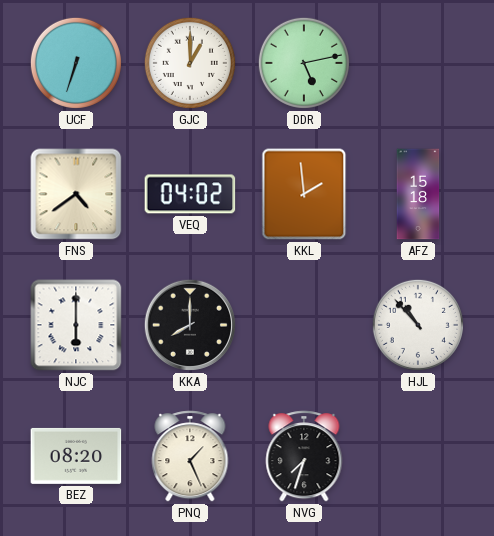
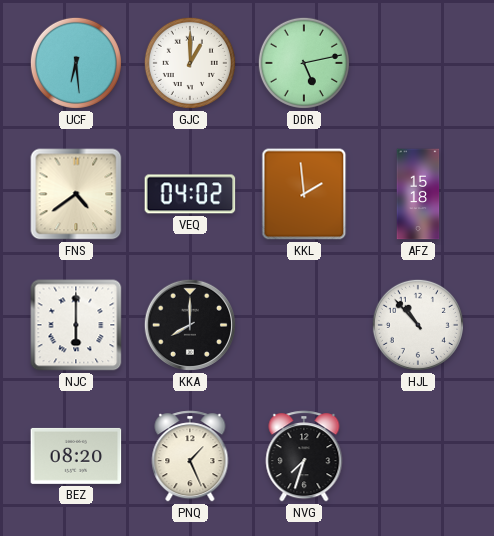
UCF: 6:33 -> 6:29
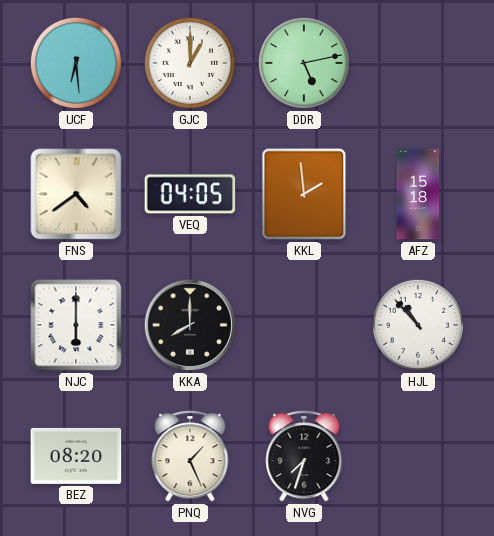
VEQ: 04:02 -> 04:05
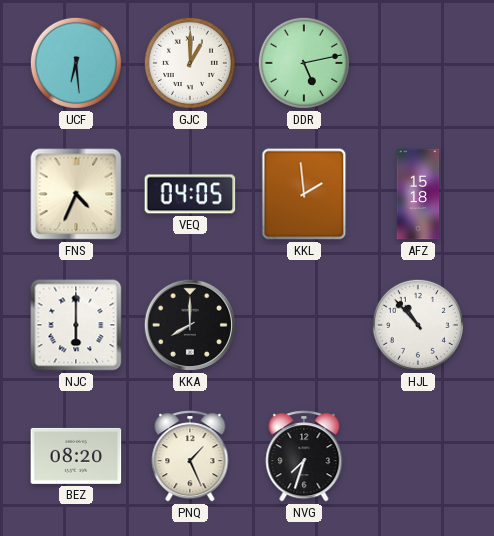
FNS: 4:39 -> 4:34
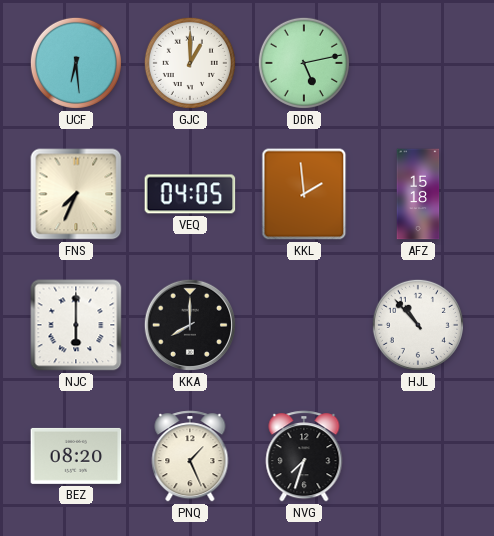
FNS: 4:34 -> 7:34
